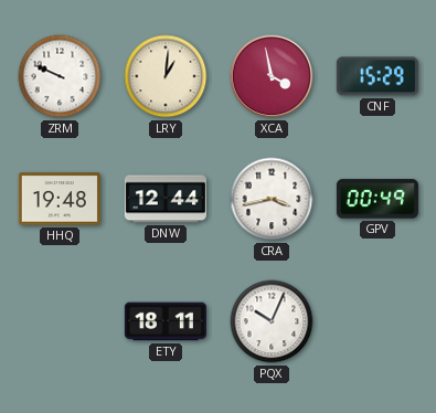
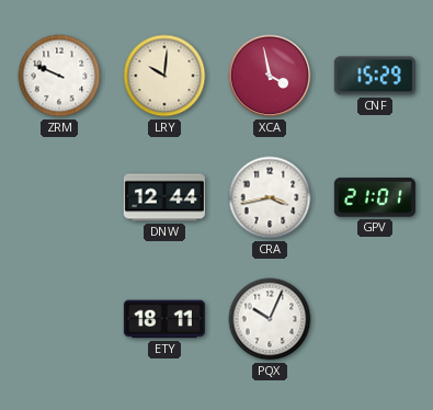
LRY: 1:01 -> 10:01
HHQ: 19:48 -> none
GPV: 00:49 -> 21:01
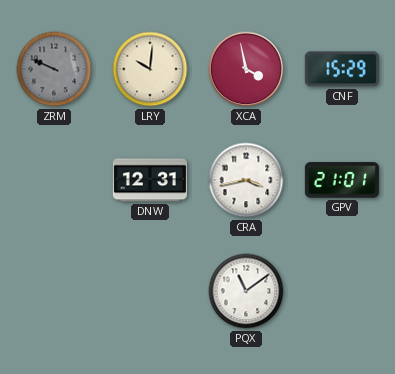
ZRM dial: white -> grey
DNW: 12:44 -> 12:31
ETY: 18:11 -> none
PQX: 10:04 -> 11:09
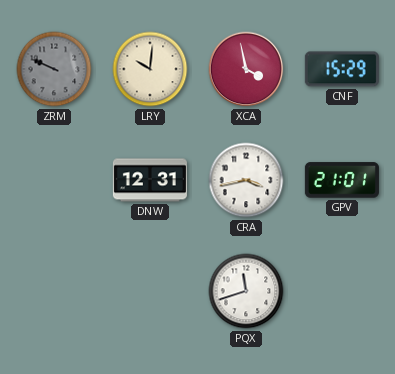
PQX: 11:09 -> 11:42
